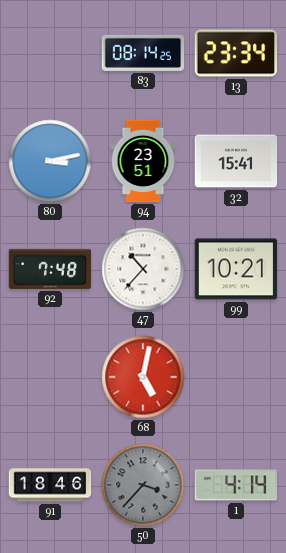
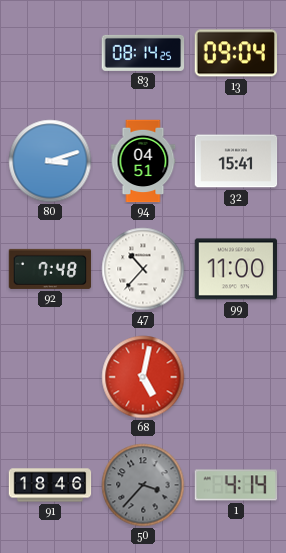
13: 23:34 -> 09:04
80: 3:13 -> 3:12
94: 23:51 -> 04:51
99: 10:21 -> 11:00
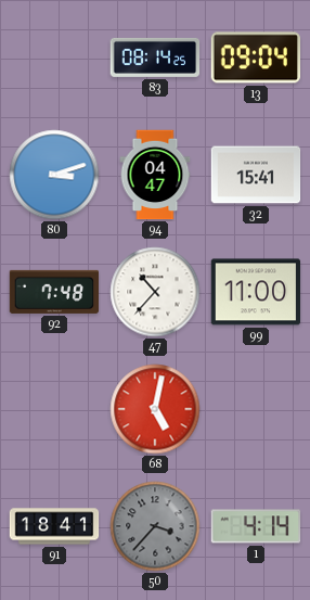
94: 04:51 -> 04:47
91: 18:46 -> 18:41
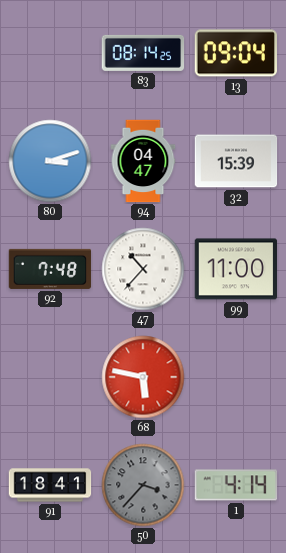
32: 15:41 -> 15:39
68: 5:02 -> 5:47
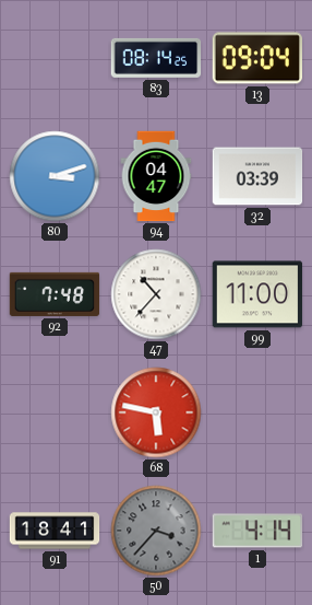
32: 15:39 -> 03:39
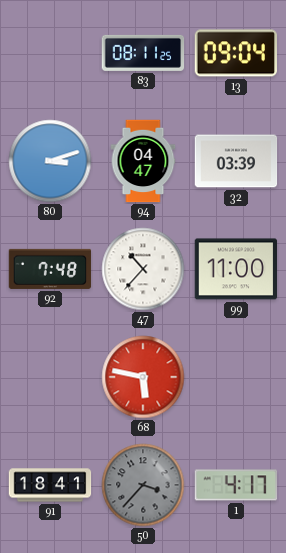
83: 08:14 -> 08:11
1: 4:14 -> 4:17
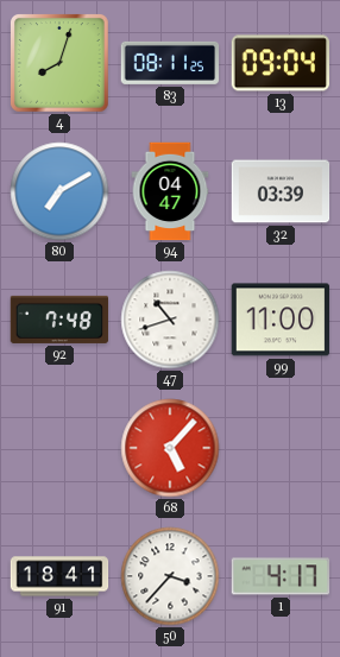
4: none -> 8:03
80: 3:12 -> 7:10
47: 10:37 -> 10:42
68: 5:47 -> 5:07
50 dial: grey -> white
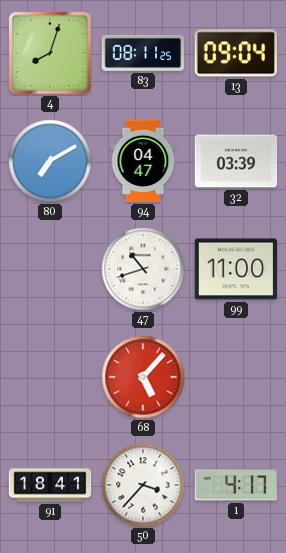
92: 7:48 -> none
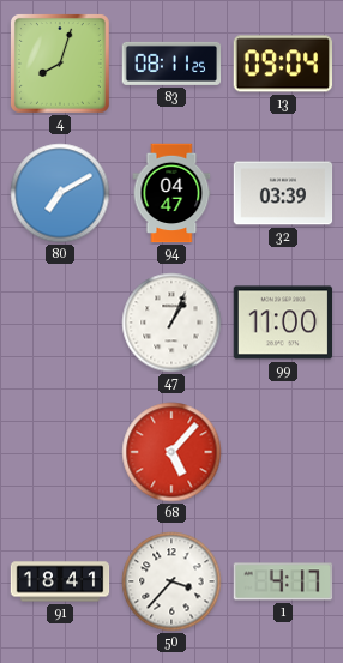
47: 10:42 -> 1:04
